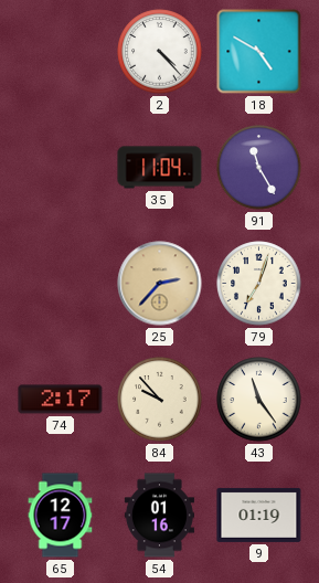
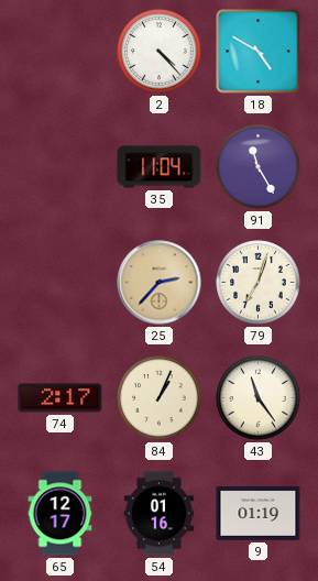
84: 9:53 -> 1:04
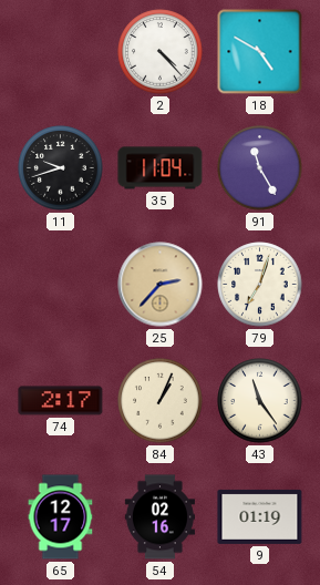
11: none -> 9:42
54: 01:16 -> 02:16
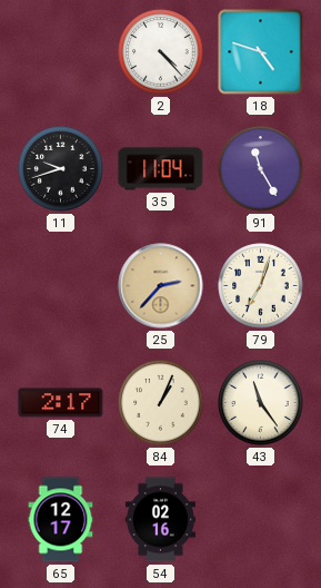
18: 4:50 -> 4:48
9: 01:19 -> none
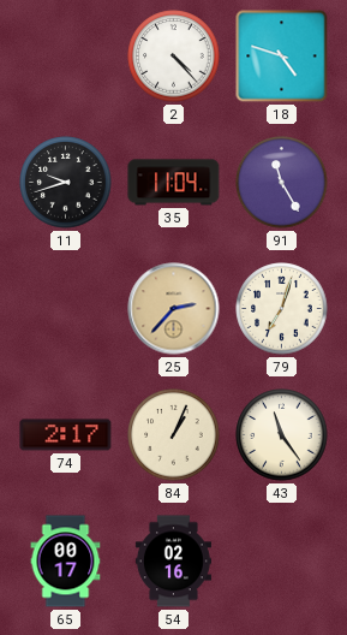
65: 12:17 -> 00:17
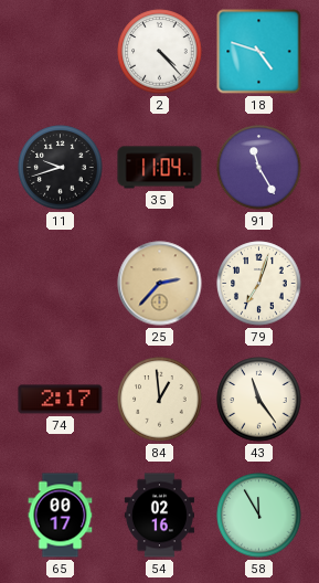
84: 1:04 -> 12:59
58: none -> 11:55
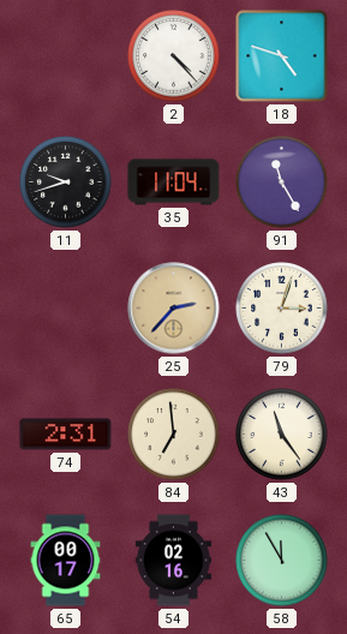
79: 7:03 -> 3:03
74: 2:17 -> 2:31
84: 12:59 -> 6:59
